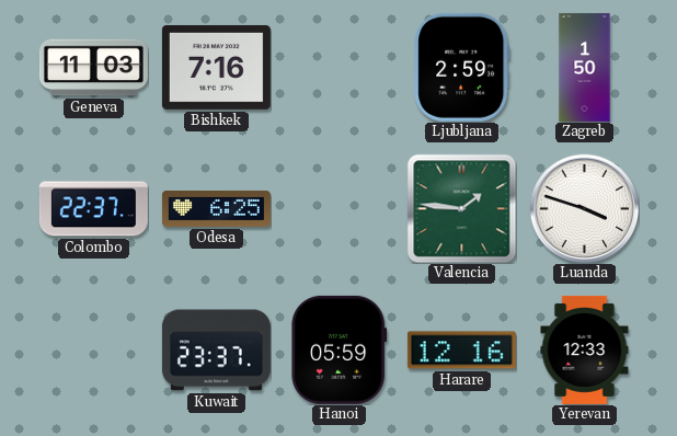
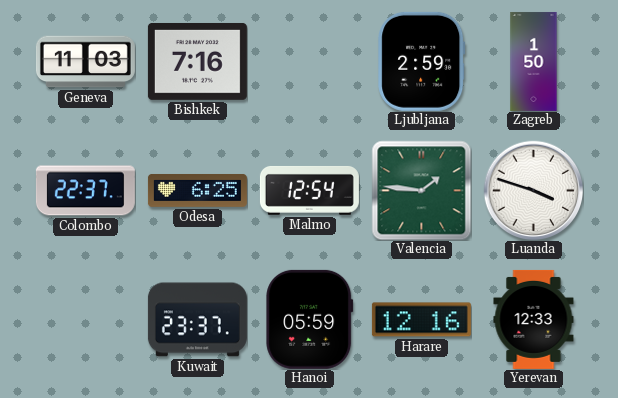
Malmo: none -> 12:54
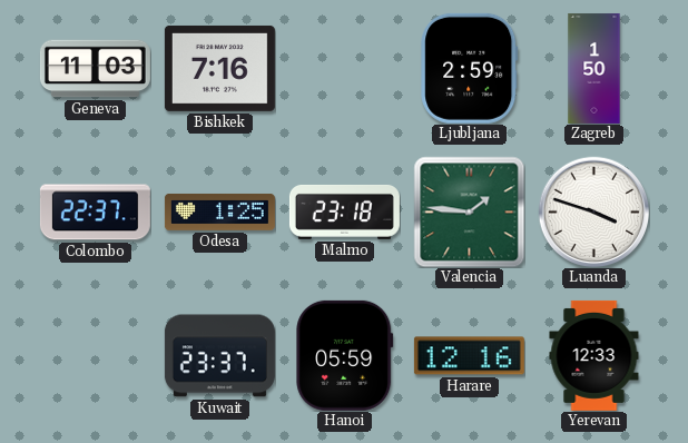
Odesa: 6:25 -> 1:25
Malmo: 12:54 -> 23:18
